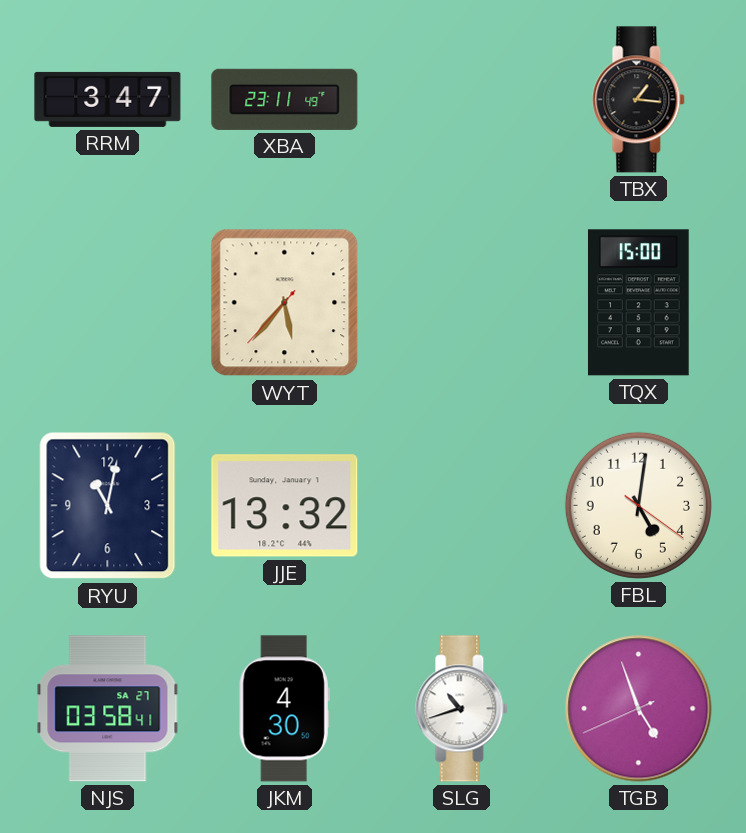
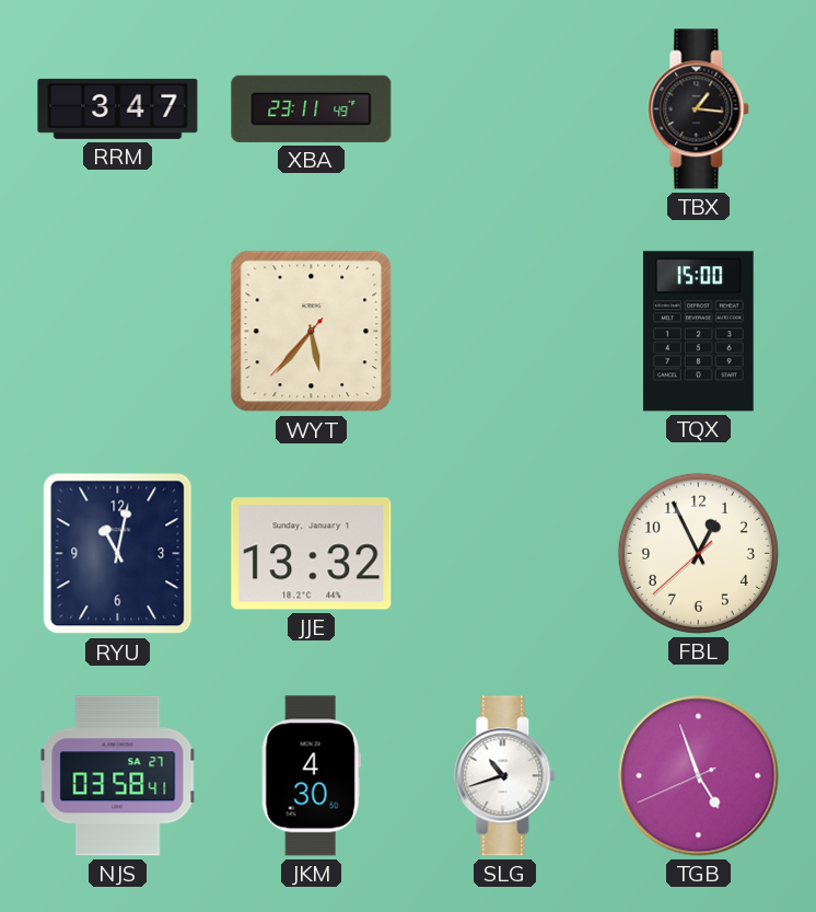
FBL: 5:01 -> 12:55
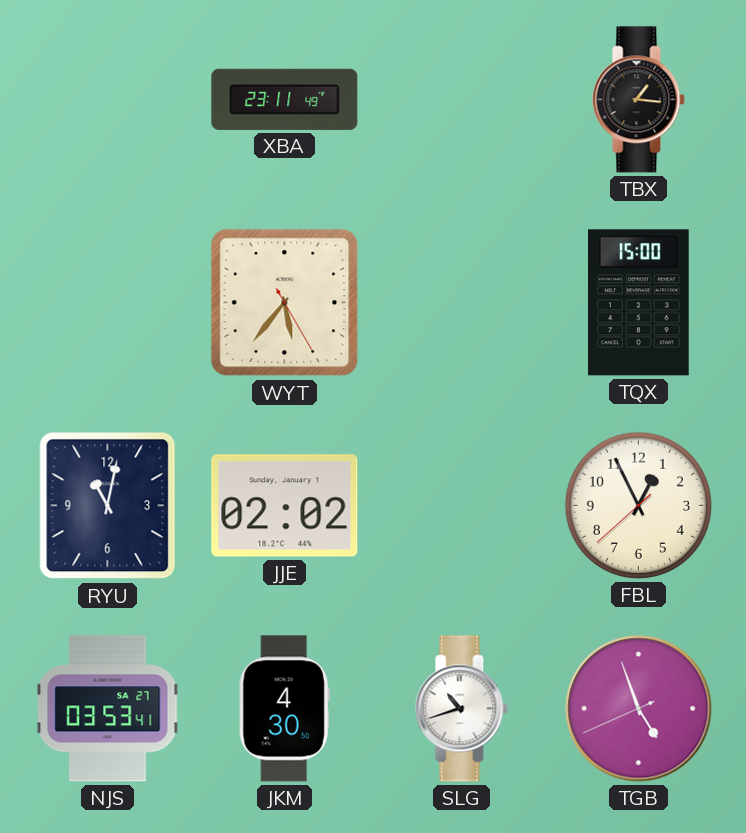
RRM: 3:47 -> none
WYT: 5:36:37 -> 5:36:25
JJE: 13:32 -> 02:02
NJS: 03:58 -> 03:53
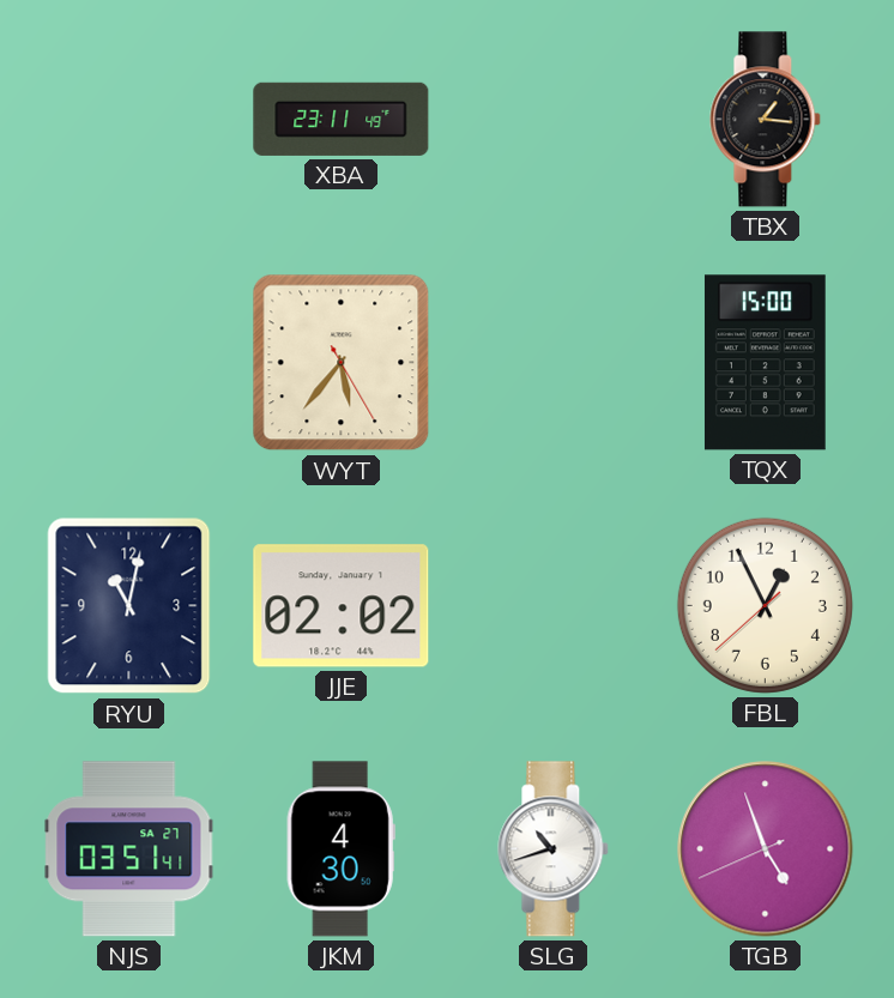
NJS: 03:53 -> 03:51
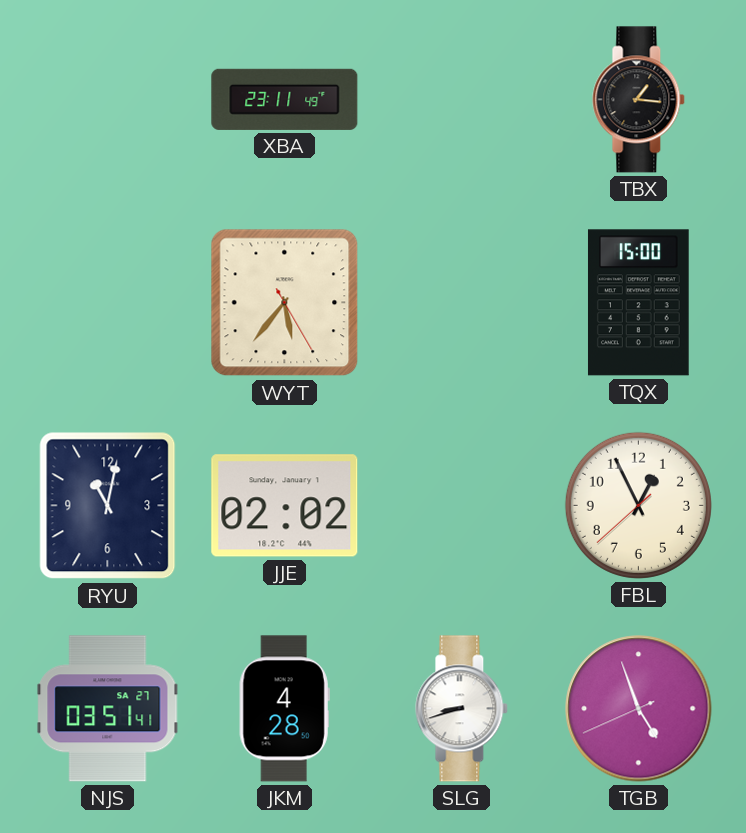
JKM: 4:30 -> 4:28
SLG: 10:42 -> 8:42
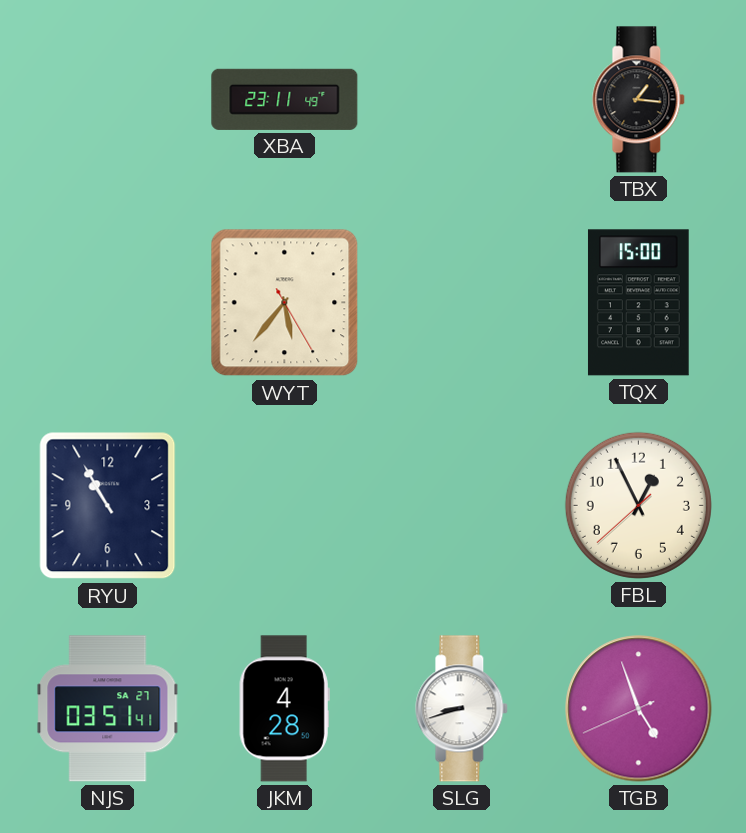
RYU: 11:02 -> 10:55
JJE: 02:02 -> none
